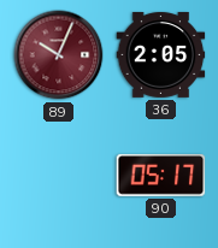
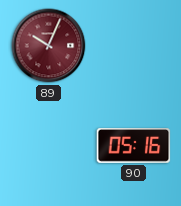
36: 2:05 -> none
90: 05:17 -> 05:16
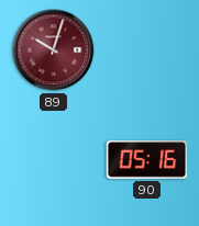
89: 10:04 -> 10:03
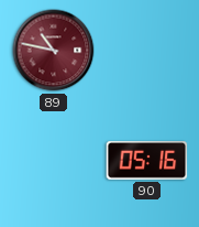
89: 10:03 -> 10:47
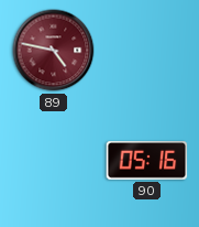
89: 10:47 -> 4:47
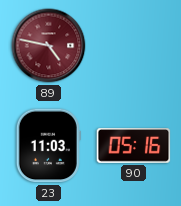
23: none -> 11:03
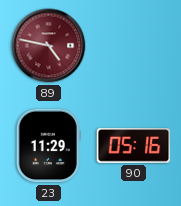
23: 11:03 -> 11:29
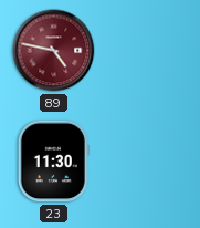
23: 11:29 -> 11:30
90: 05:16 -> none
